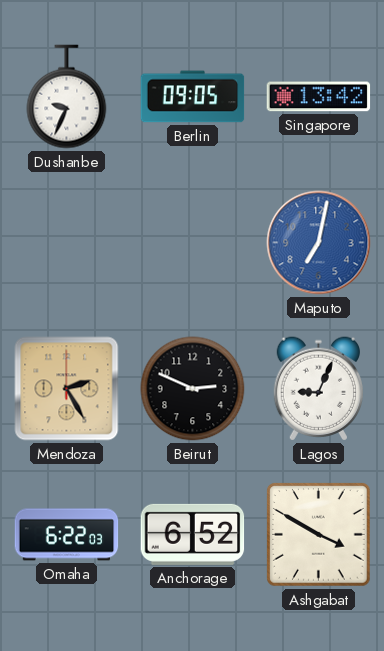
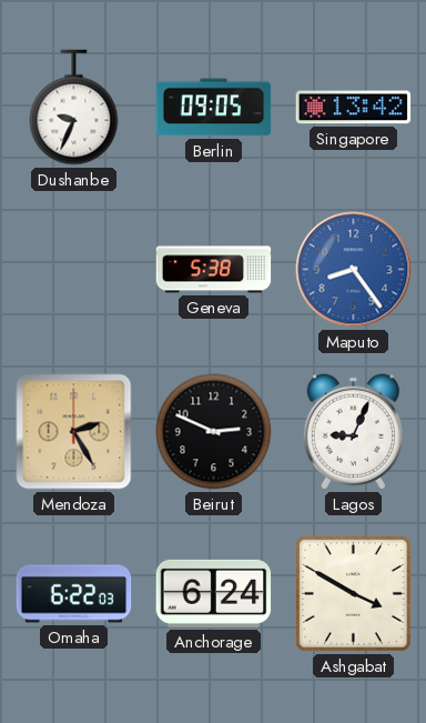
Geneva: none -> 5:38
Maputo: 7:02 -> 8:24
Anchorage: 6:52 -> 6:24
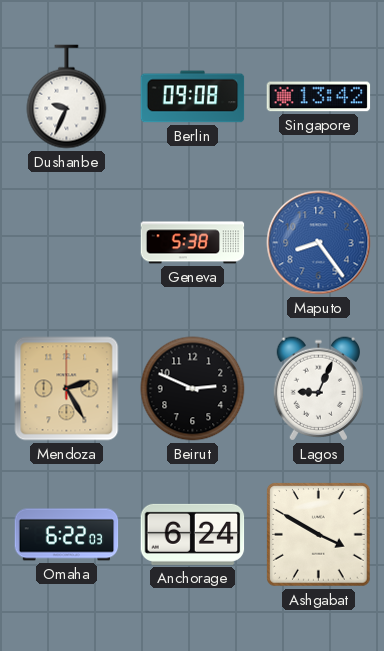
Berlin: 09:05 -> 09:08
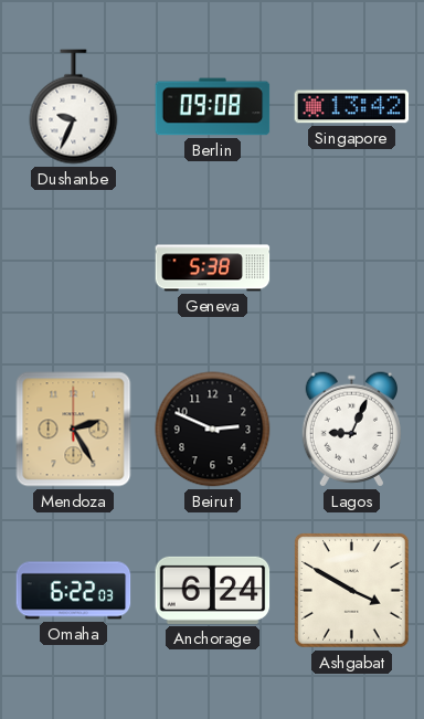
Maputo: 8:24 -> none
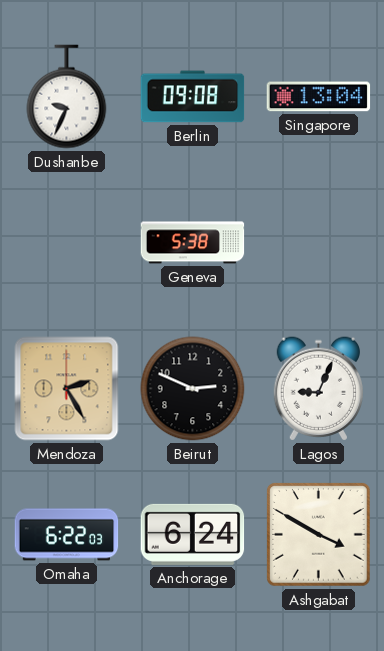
Singapore: 13:42 -> 13:04
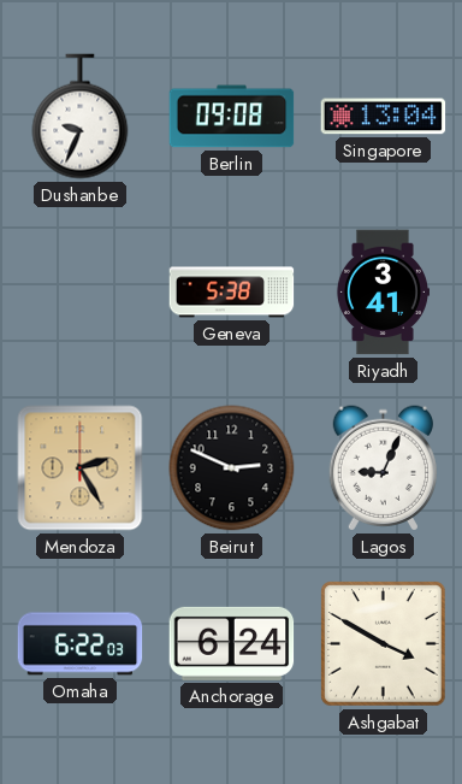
Riyadh: none -> 3:41
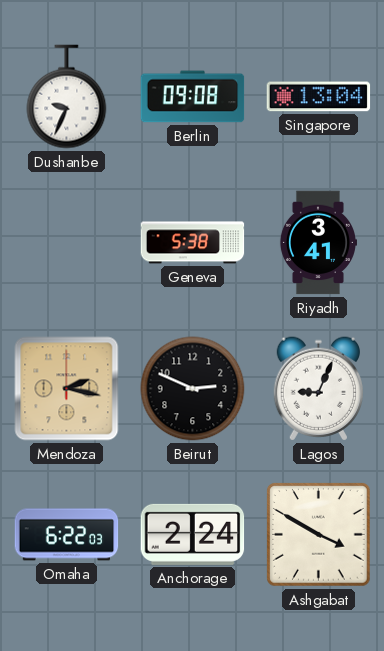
Mendoza: 2:25 -> 2:17
Anchorage: 6:24 -> 2:24
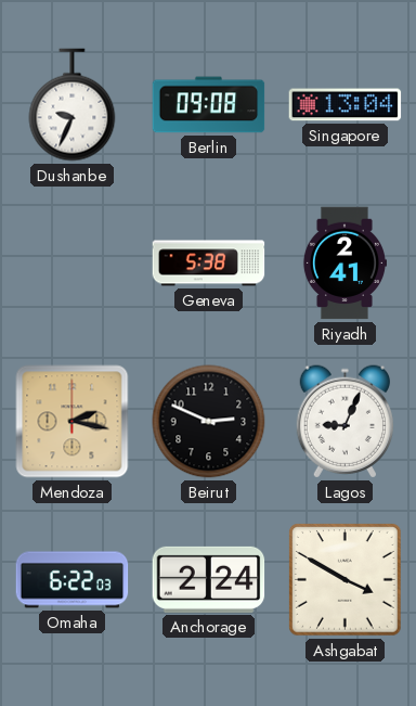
Riyadh: 3:41 -> 2:41
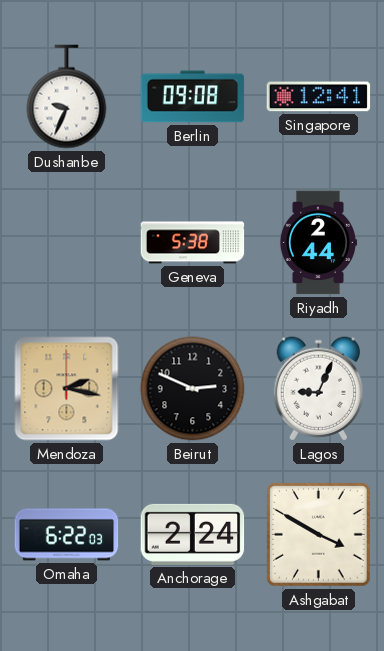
Singapore: 13:04 -> 12:41
Riyadh: 2:41 -> 2:44
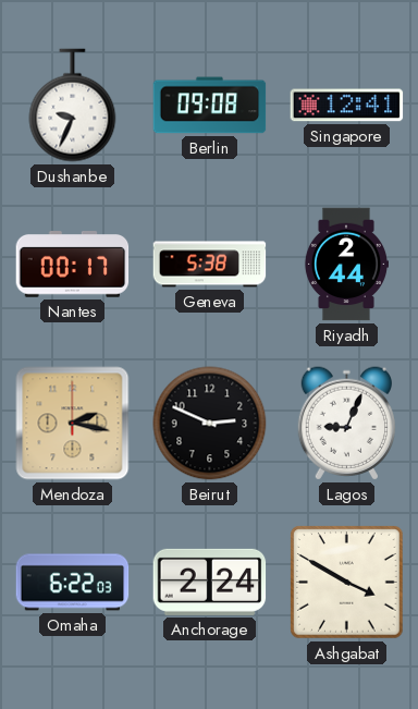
Nantes: none -> 00:17
